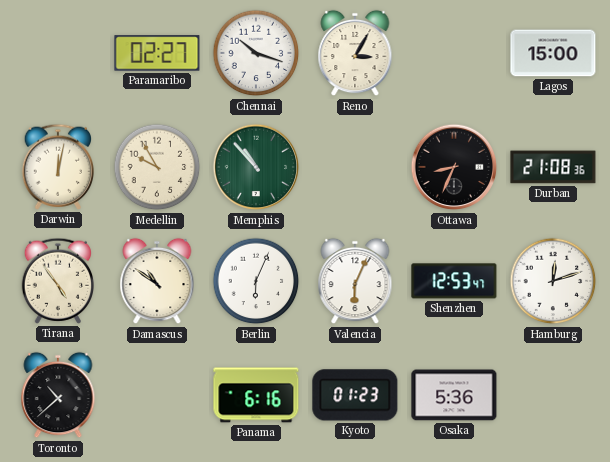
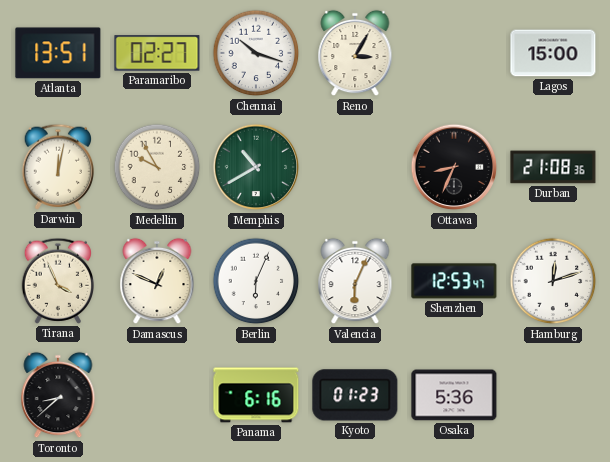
Atlanta: none -> 13:51
Memphis: 10:53 -> 10:40
Tirana: 4:54 -> 3:56
Damascus: 10:51 -> 12:49
Toronto: 10:38 -> 8:38
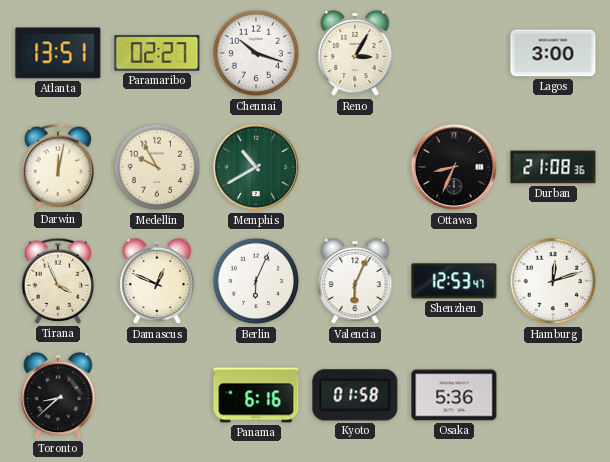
Lagos: 15:00 -> 3:00
Kyoto: 01:23 -> 01:58
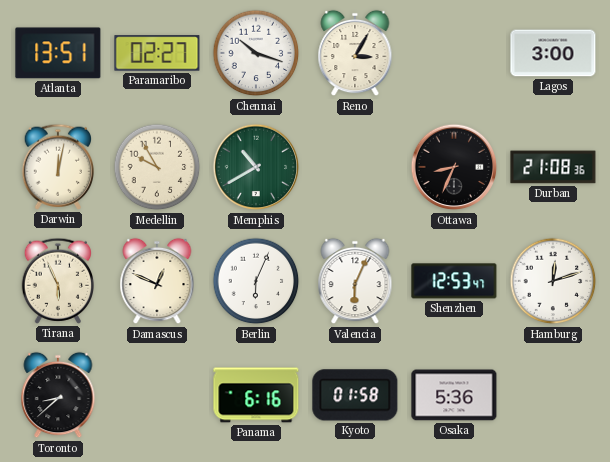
Tirana: 3:56 -> 5:56
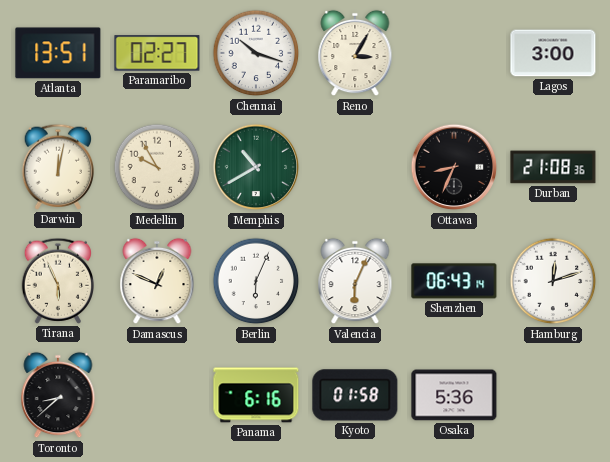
Shenzhen: 12:53 -> 06:43
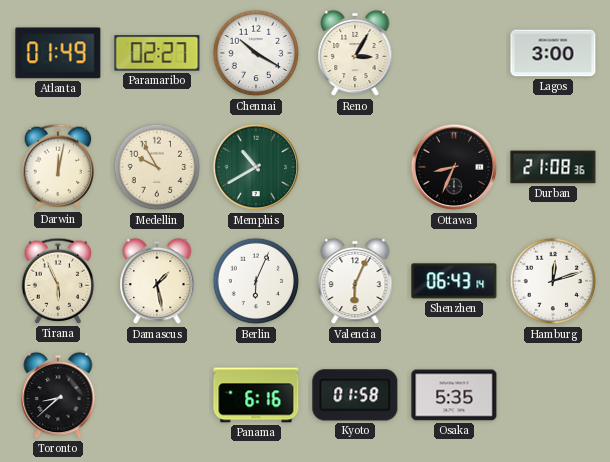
Atlanta: 13:51 -> 01:49
Chennai: 10:18 -> 10:20
Damascus: 12:49 -> 1:28
Osaka: 5:36 -> 5:35
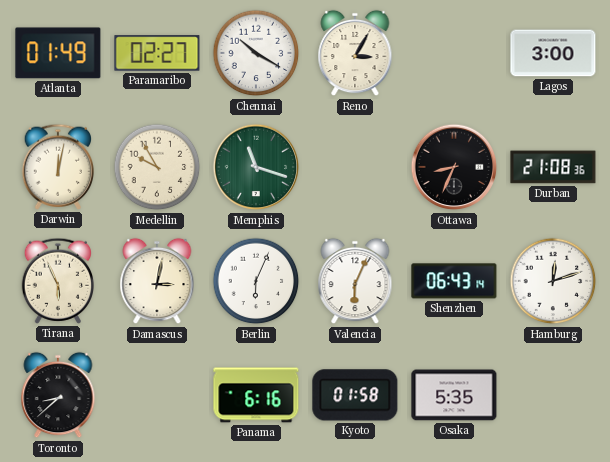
Memphis: 10:40 -> 11:18
Damascus: 1:28 -> 3:02
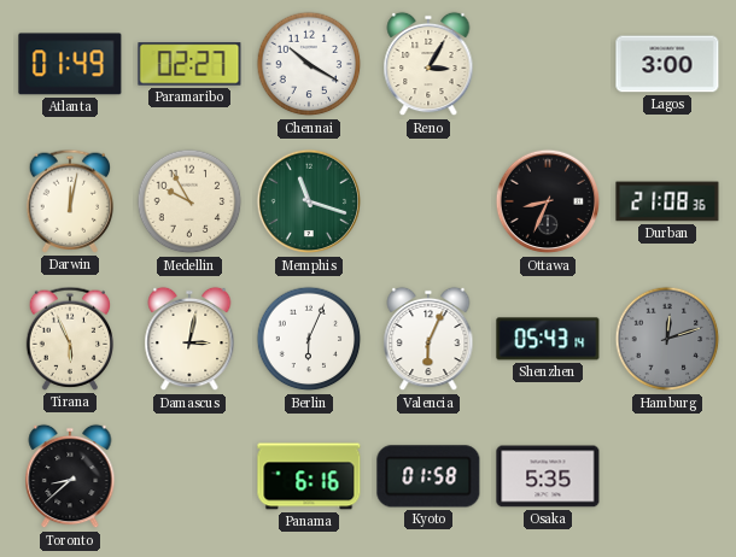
Shenzhen: 06:43 -> 05:43
Hamburg dial: white -> grey
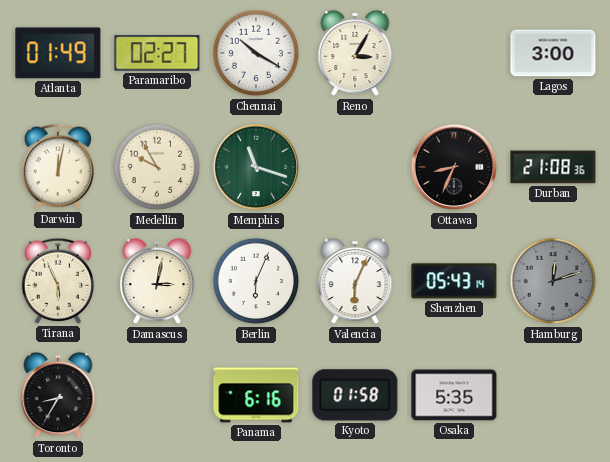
Toronto: 8:38 -> 8:35
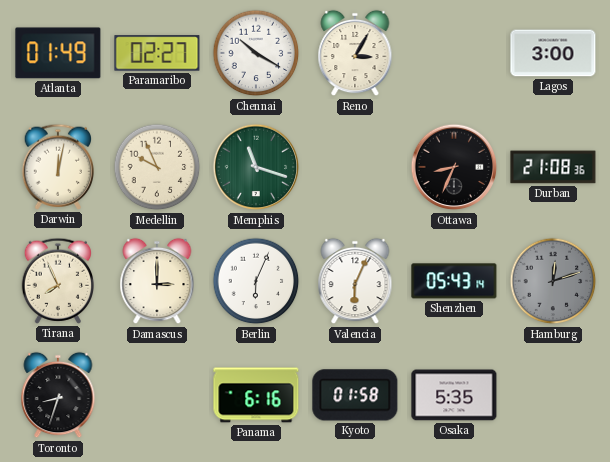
Medellin: 9:55 -> 9:56
Tirana: 5:56 -> 7:56
Damascus: 3:02 -> 3:00
Toronto: 8:35 -> 8:33
